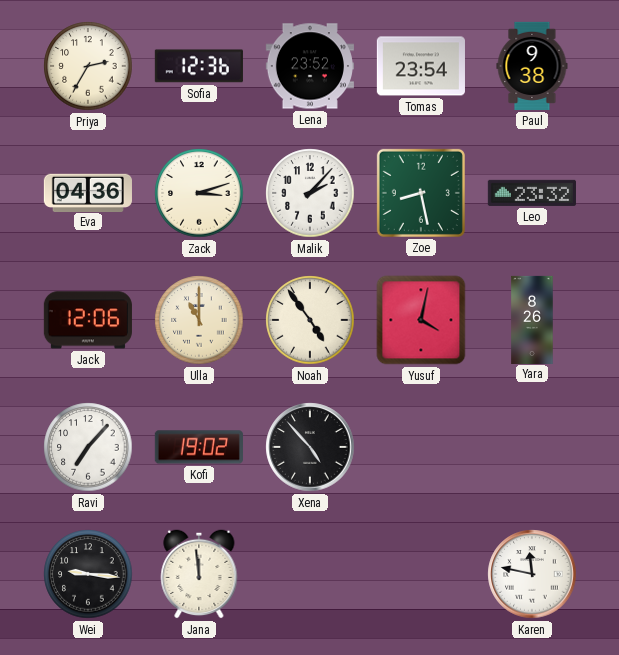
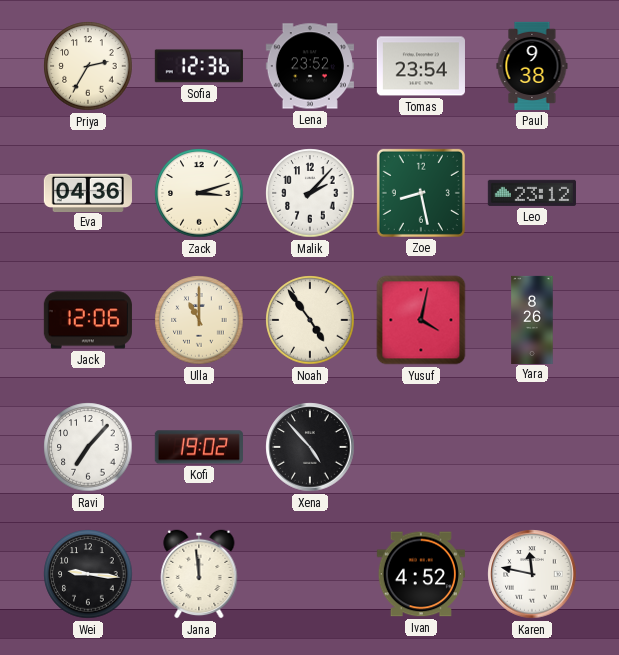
Leo: 23:32 -> 23:12
Ivan: none -> 4:52
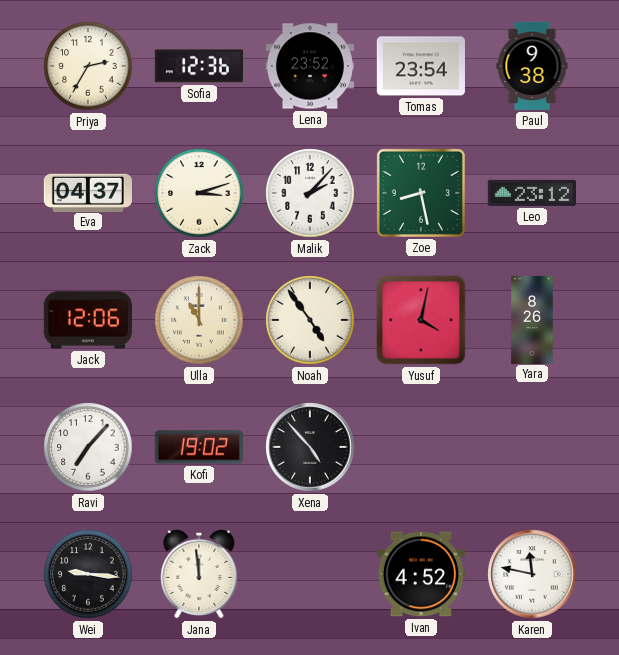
Eva: 04:36 -> 04:37
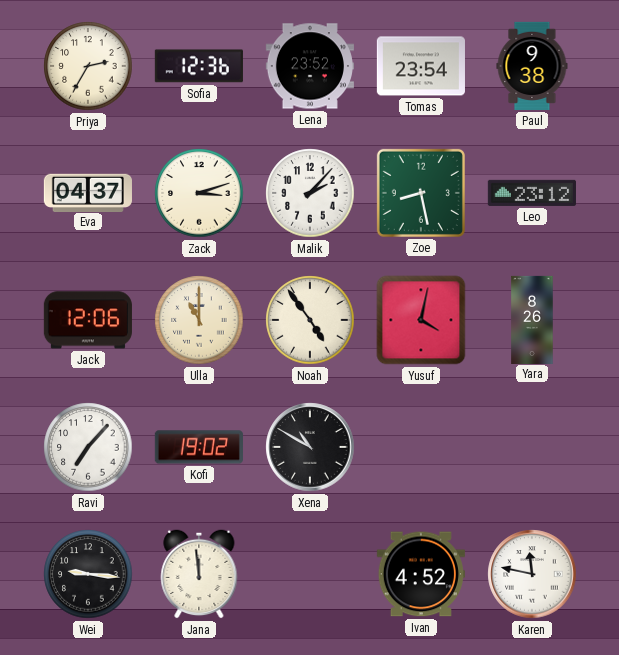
Xena: 4:53 -> 10:50
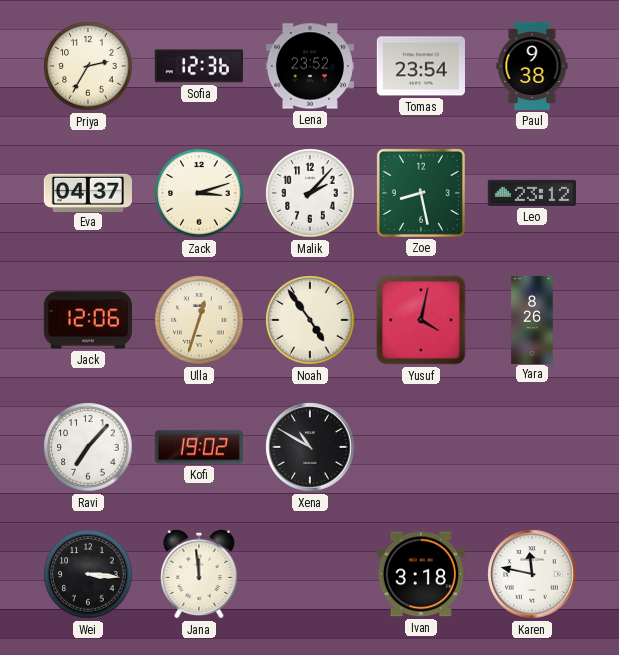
Ulla: 11:00 -> 12:33
Wei: 9:16 -> 3:16
Ivan: 4:52 -> 3:18
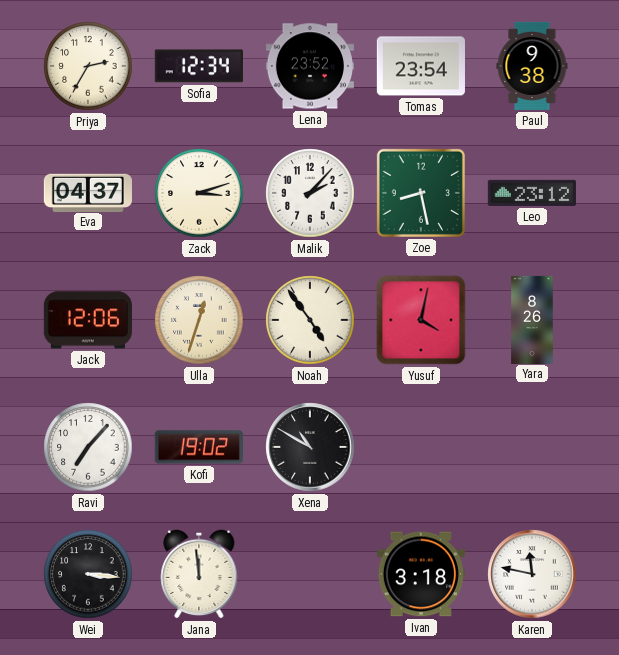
Sofia: 12:36 -> 12:34
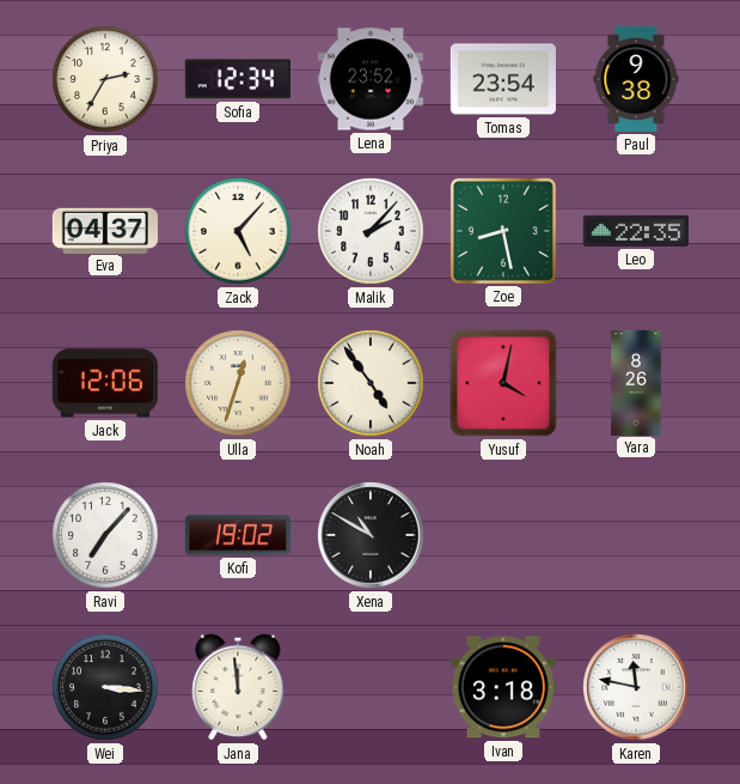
Zack: 3:12 -> 5:07
Leo: 23:12 -> 22:35
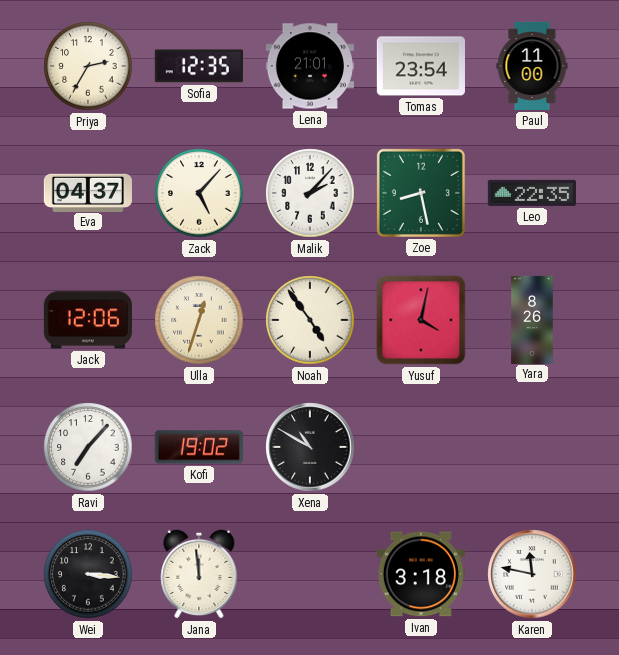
Sofia: 12:34 -> 12:35
Lena: 23:52 -> 21:01
Paul: 9:38 -> 11:00
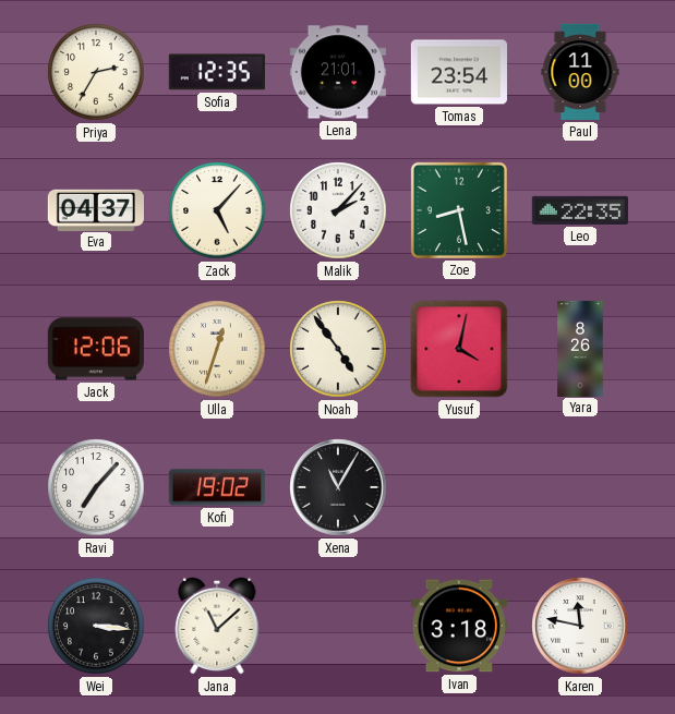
Xena: 10:50 -> 11:05
Jana: 11:59 -> 11:08
